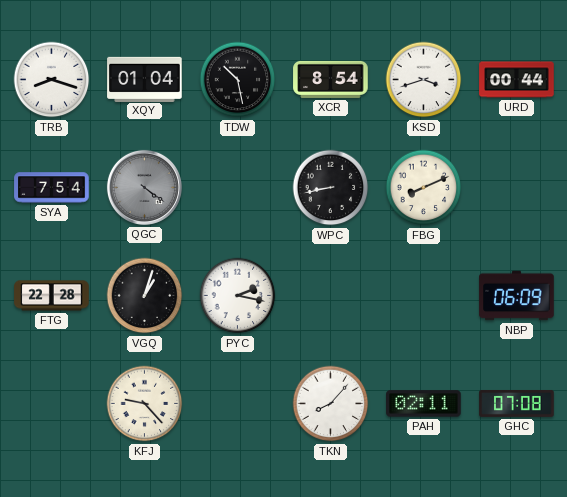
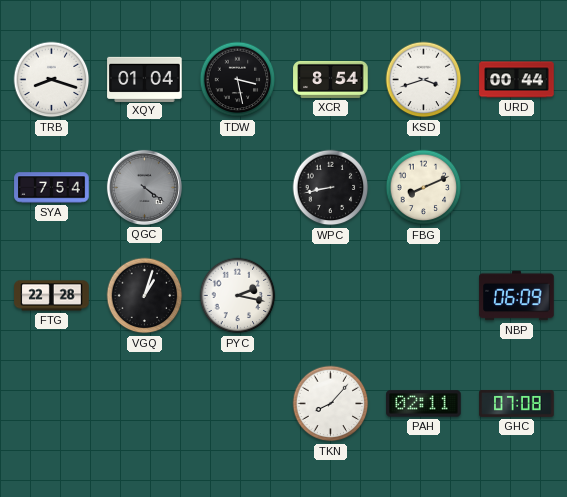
TDW: 10:28 -> 3:28
KFJ: 9:23 -> none
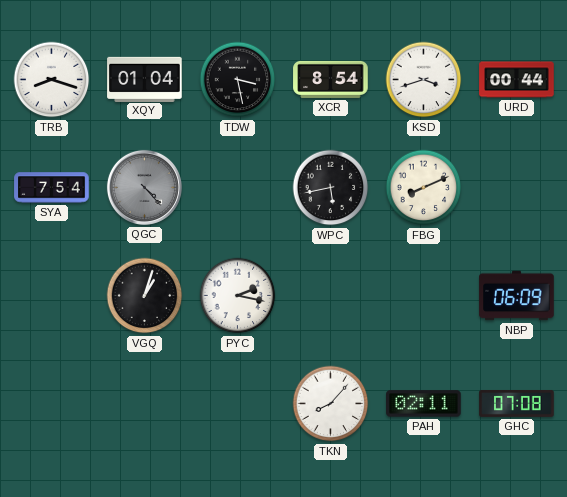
QGC: 4:21 -> 4:23
WPC: 8:43 -> 5:43
FTG: 22:28 -> none
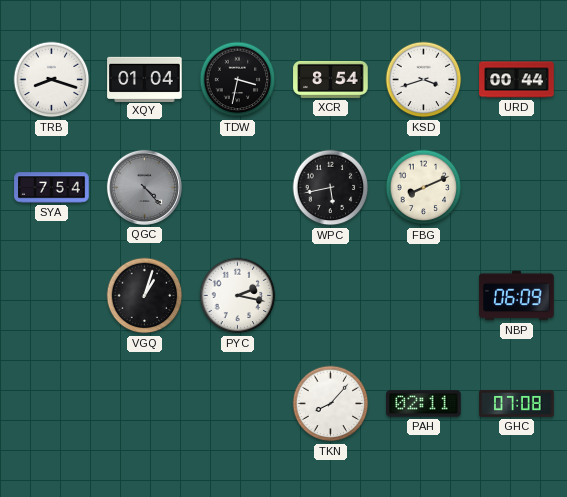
TDW: 3:28 -> 3:32
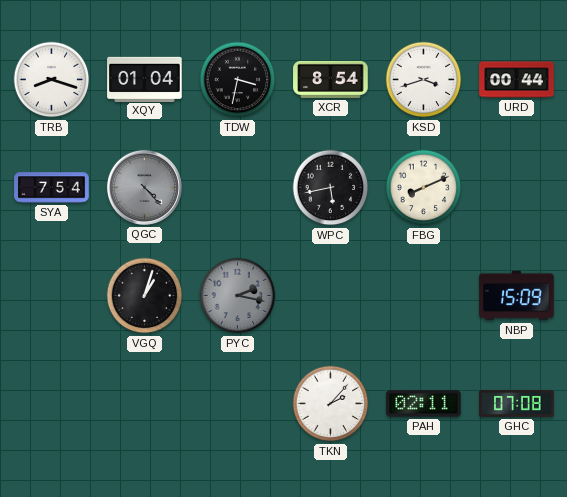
PYC dial: white -> grey
NBP: 06:09 -> 15:09
TKN: 8:07 -> 2:07
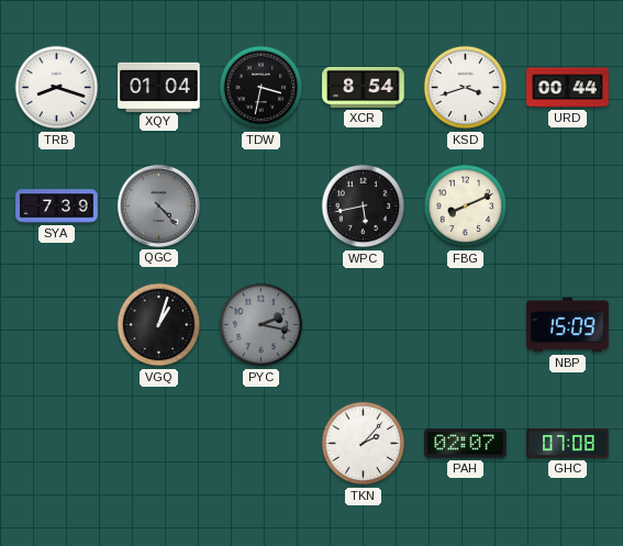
SYA: 7:54 -> 7:39
PAH: 02:11 -> 02:07
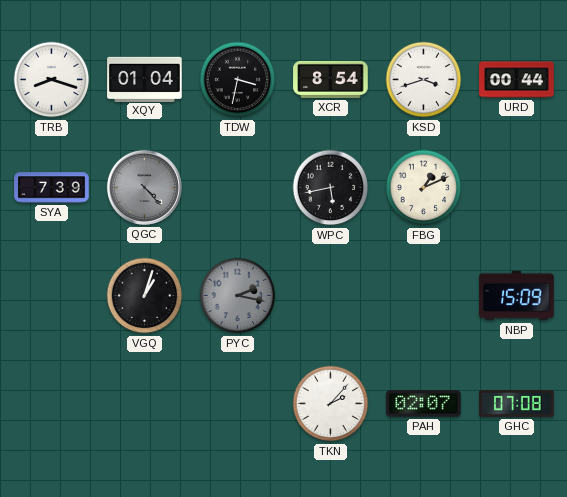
FBG: 8:11 -> 1:11
